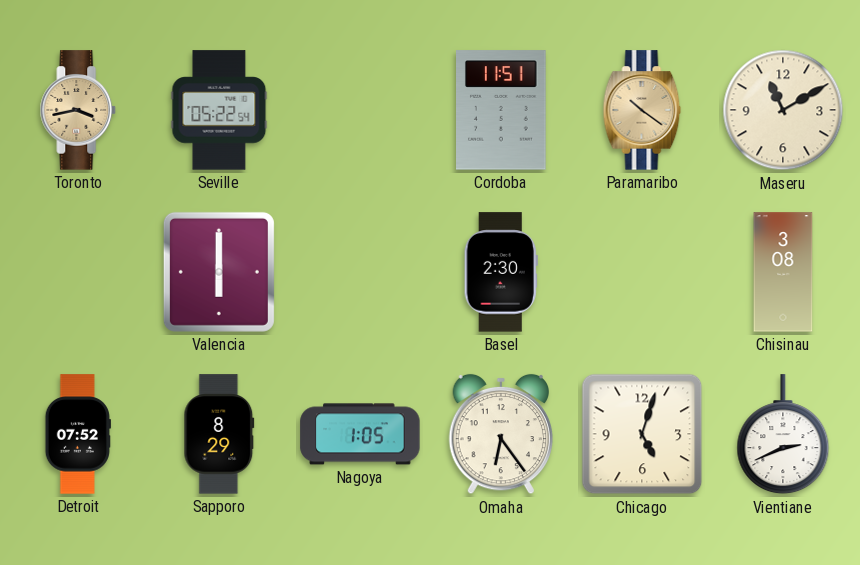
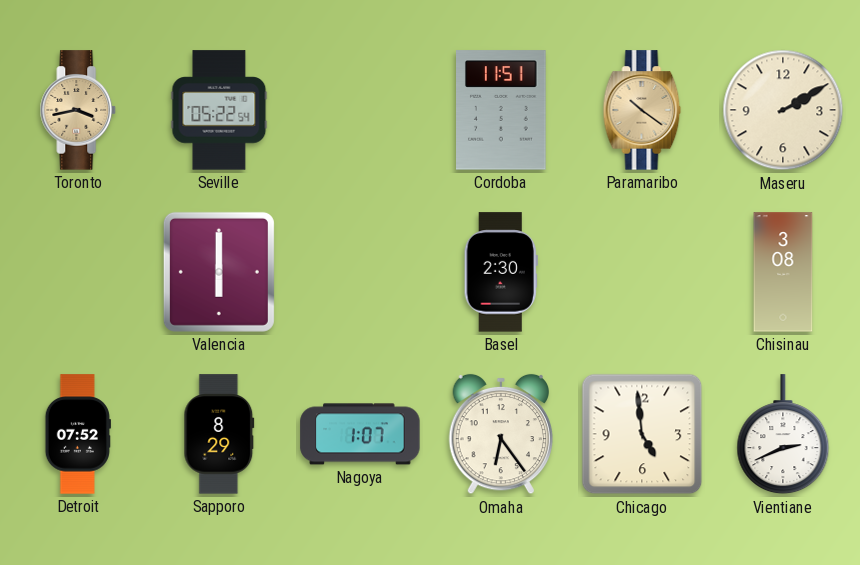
Maseru: 11:10 -> 2:10
Nagoya: 1:05 -> 1:07
Chicago: 5:03 -> 4:59
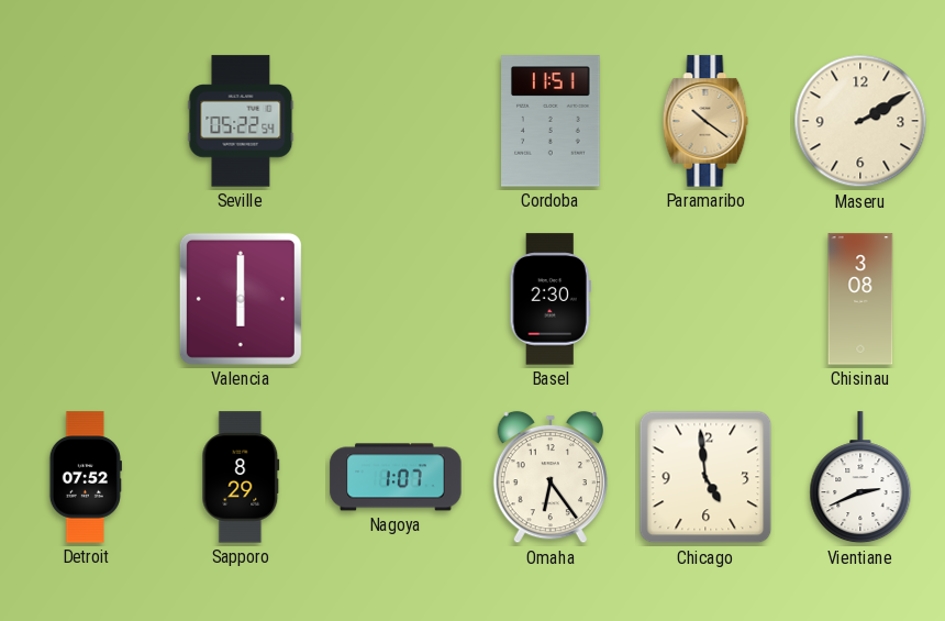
Toronto: 3:43 -> none
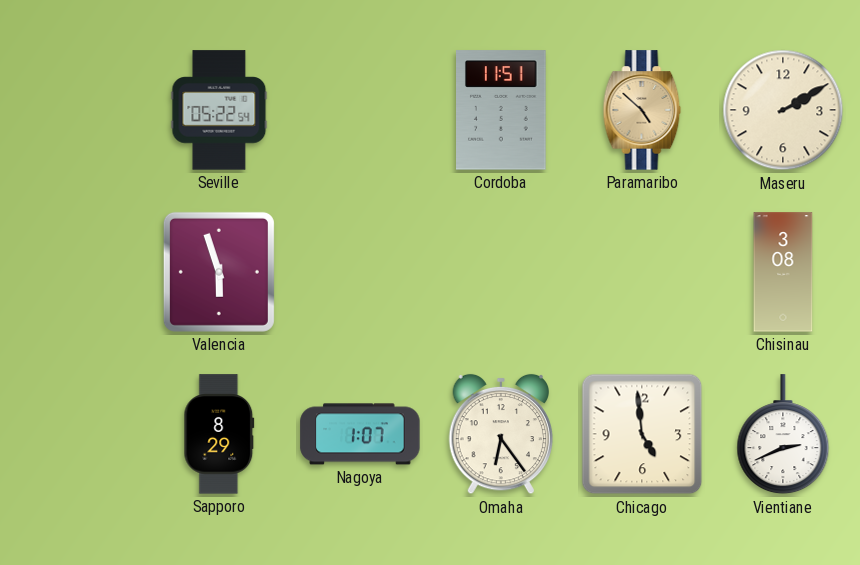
Paramaribo: 10:21 -> 4:52
Valencia: 6:00 -> 5:57
Basel: 2:30 -> none
Detroit: 07:52 -> none
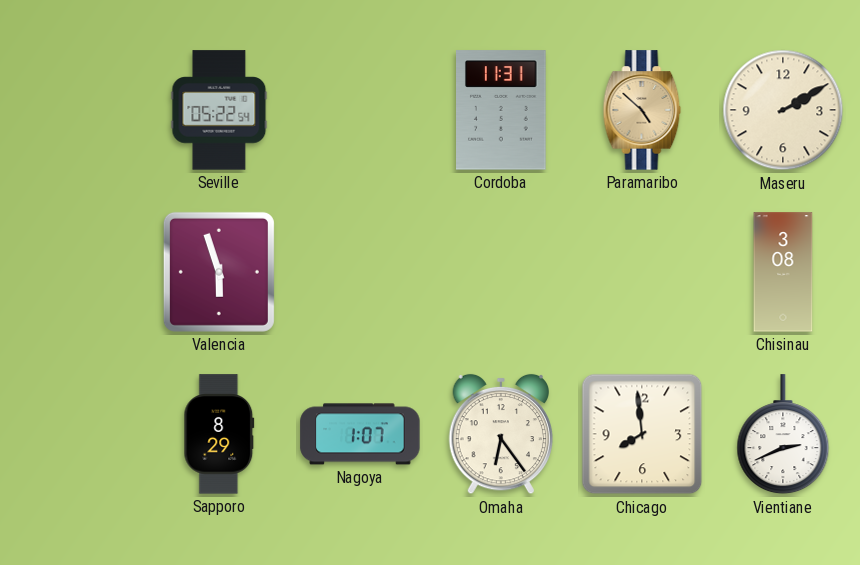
Cordoba: 11:51 -> 11:31
Chicago: 4:59 -> 7:59
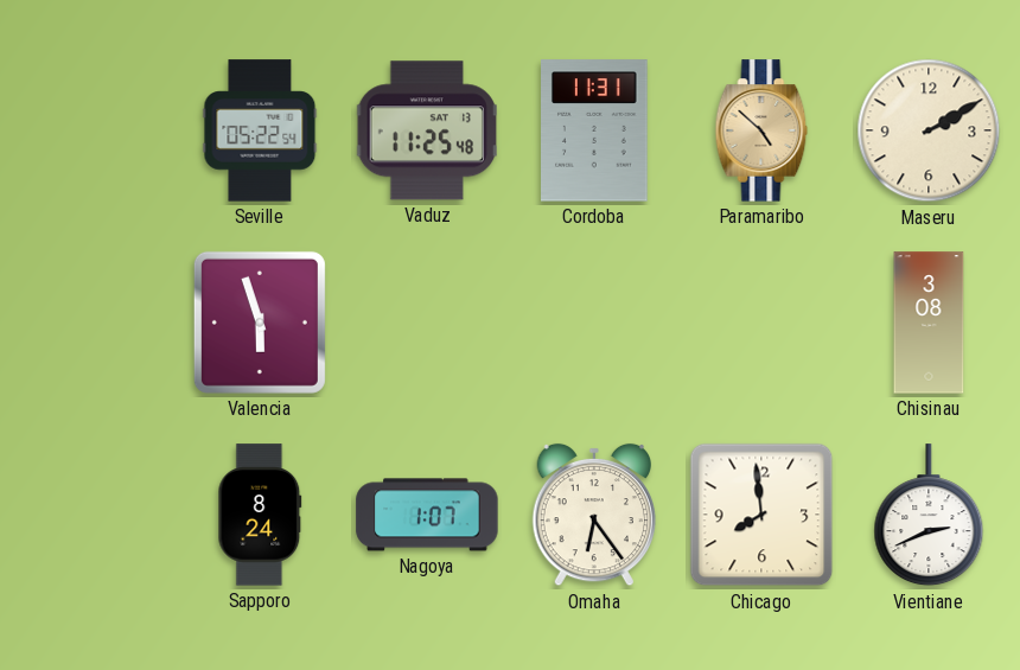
Vaduz: none -> 11:25
Sapporo: 8:29 -> 8:24
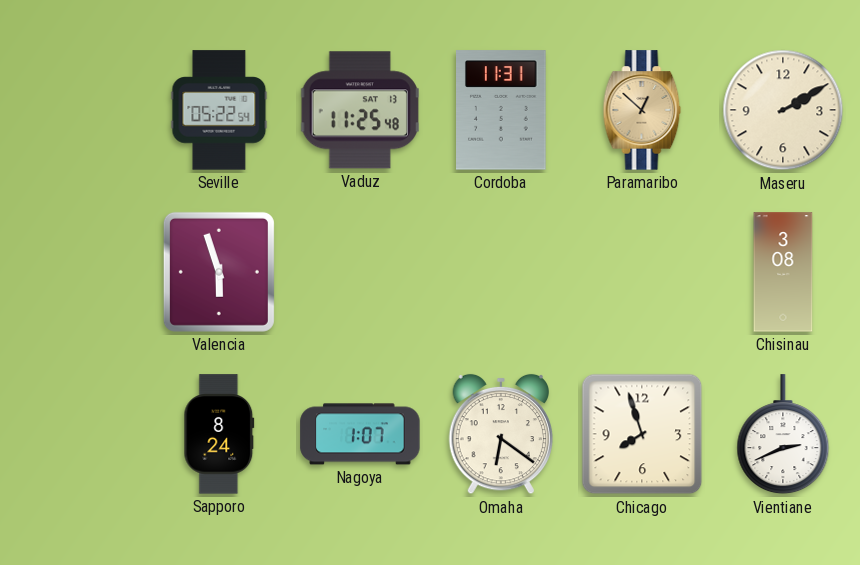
Paramaribo: 4:52 -> 12:52
Omaha: 6:24 -> 6:21
Chicago: 7:59 -> 7:57
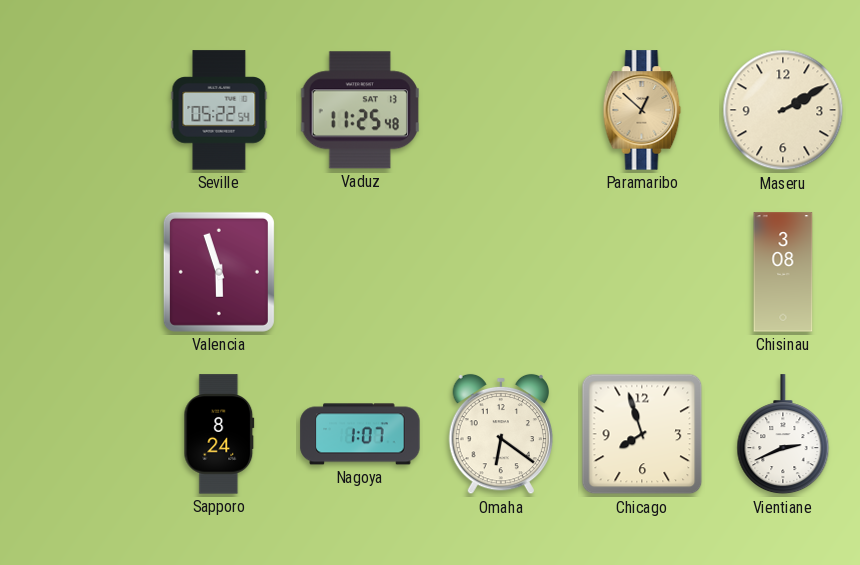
Cordoba: 11:31 -> none
